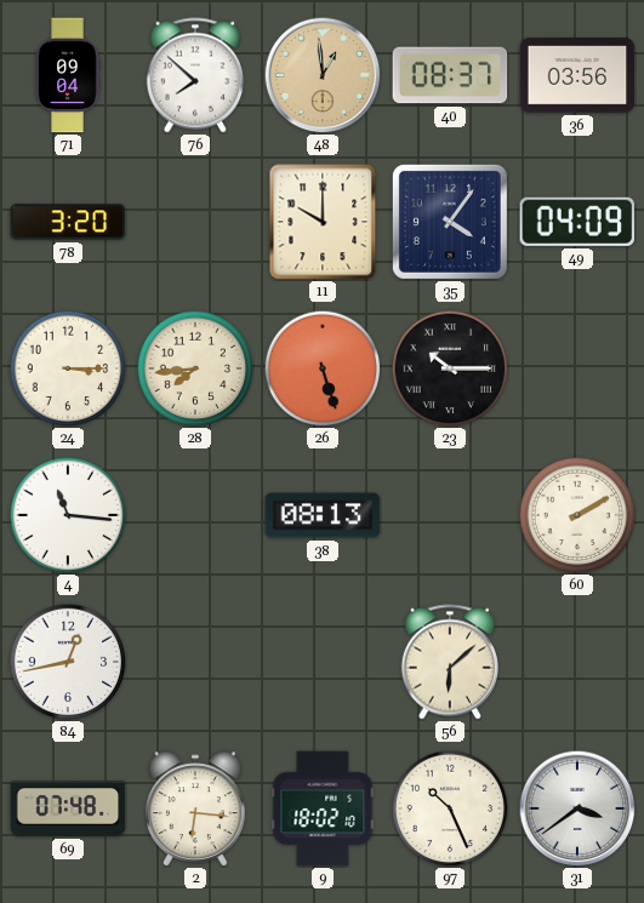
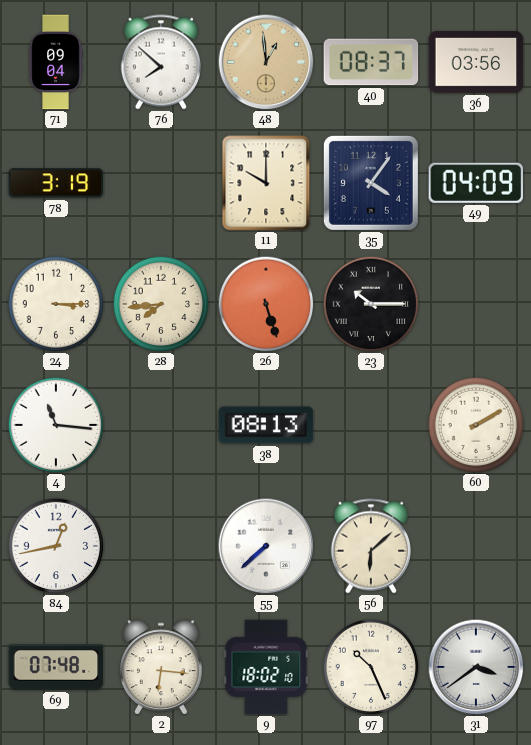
78: 3:20 -> 3:19
55: none -> 7:38
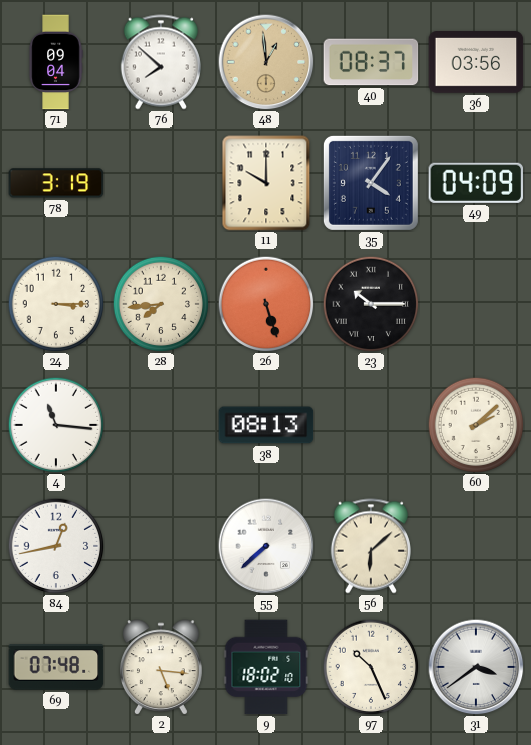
60: 2:10 -> 2:08
2: 6:16 -> 5:16
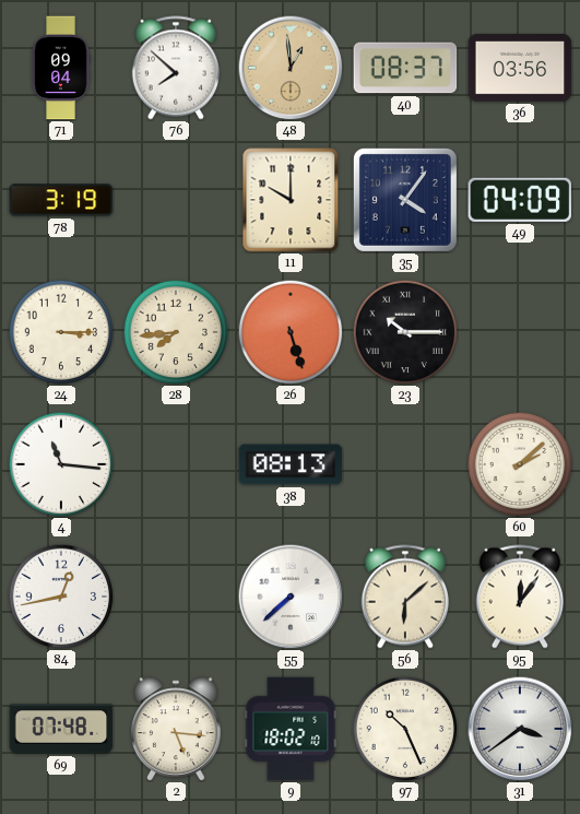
95: none -> 12:06
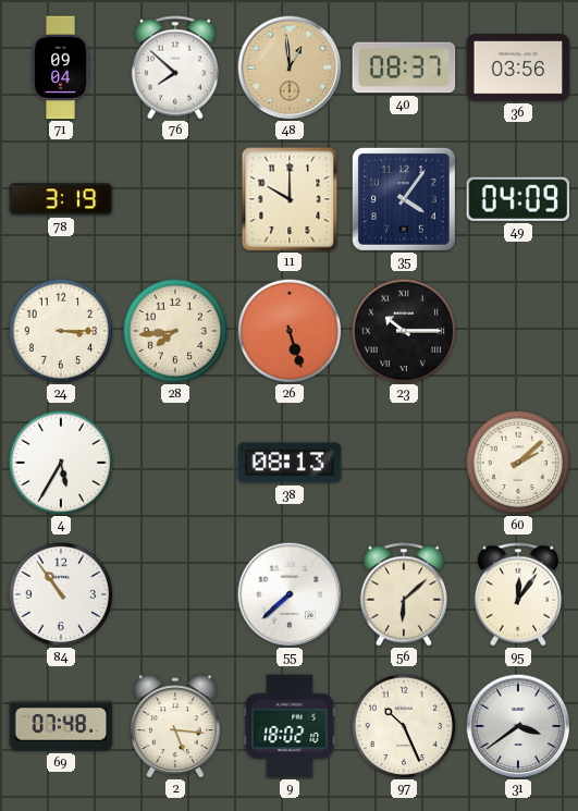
4: 11:16 -> 5:35
84: 12:43 -> 10:54
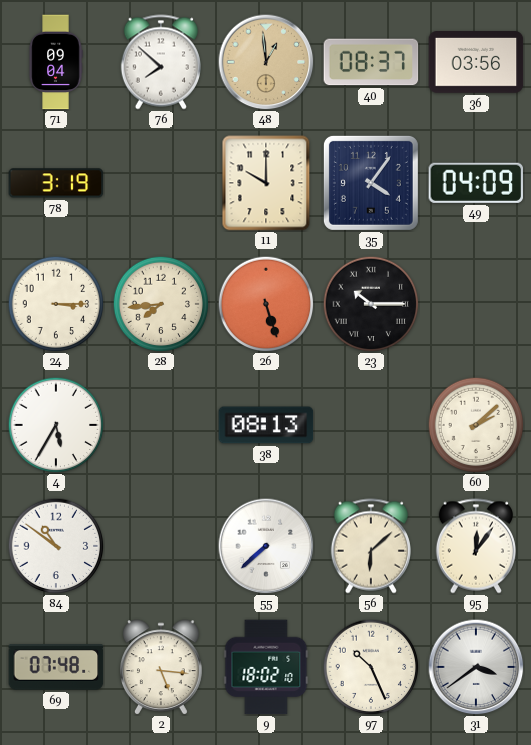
84: 10:54 -> 10:51
